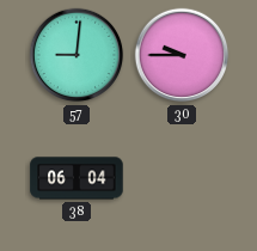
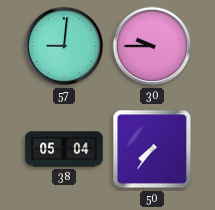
38: 06:04 -> 05:04
50: none -> 7:36
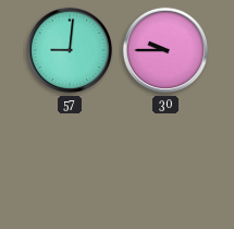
38: 05:04 -> none
50: 7:36 -> none
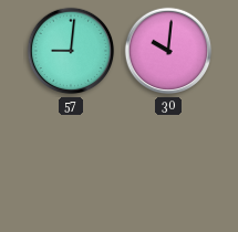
30: 9:45 -> 10:01
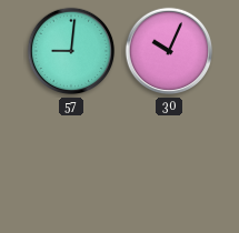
30: 10:01 -> 10:04
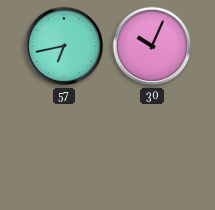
57: 9:01 -> 6:43
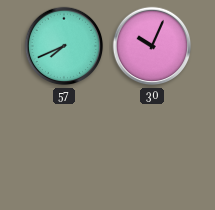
57: 6:43 -> 7:41
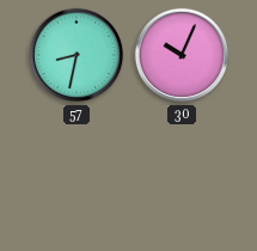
57: 7:41 -> 8:32
